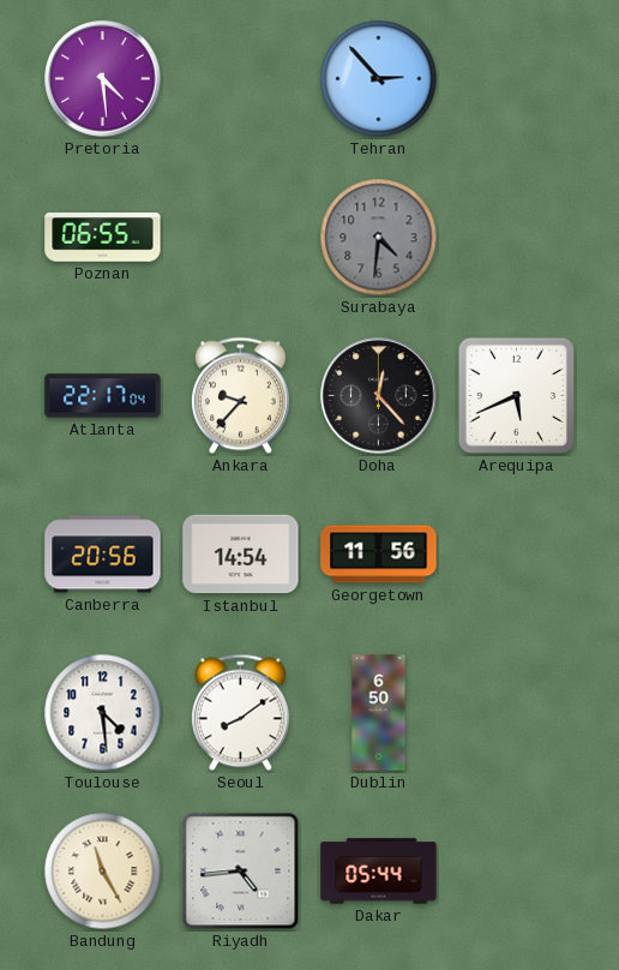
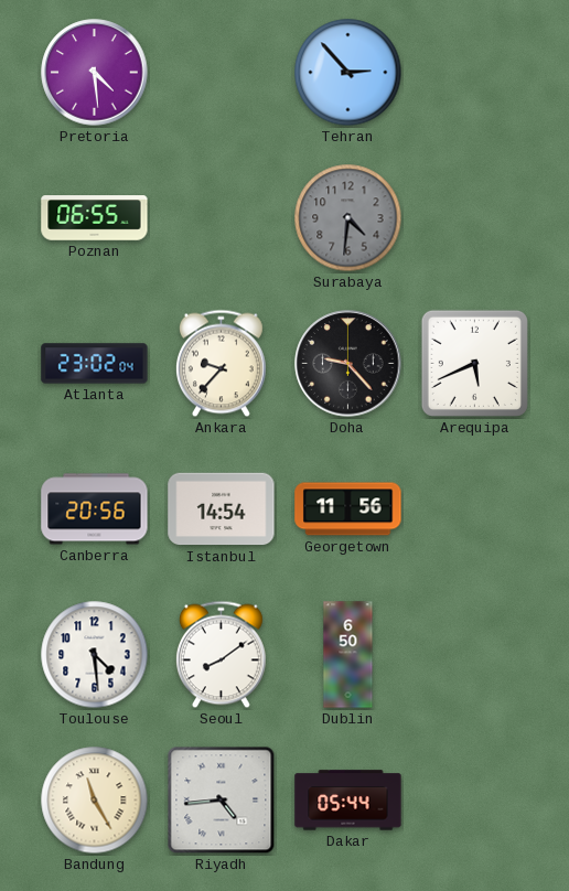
Atlanta: 22:17 -> 23:02
Doha: 12:23 -> 9:23
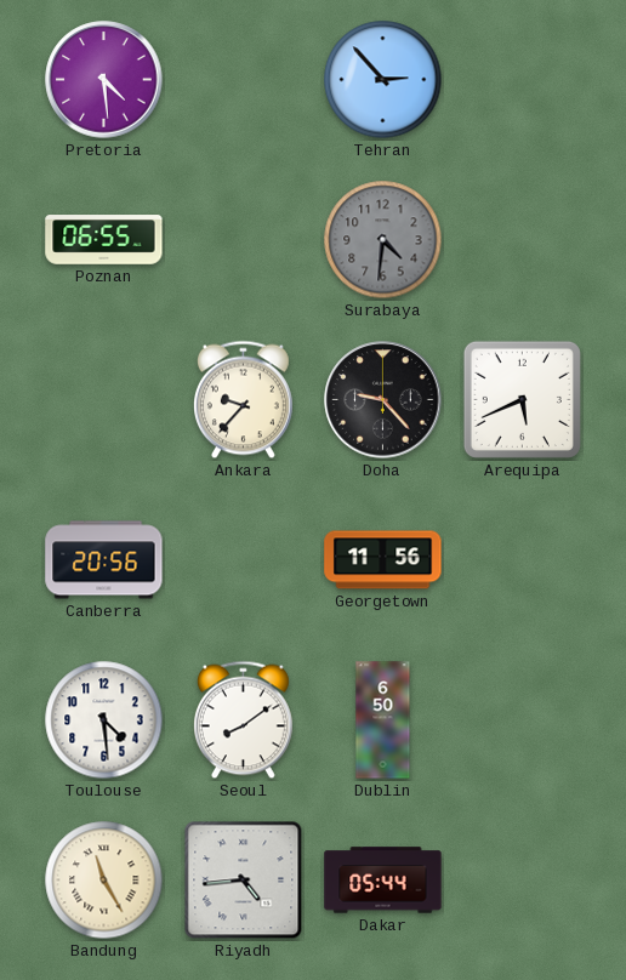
Atlanta: 23:02 -> none
Istanbul: 14:54 -> none
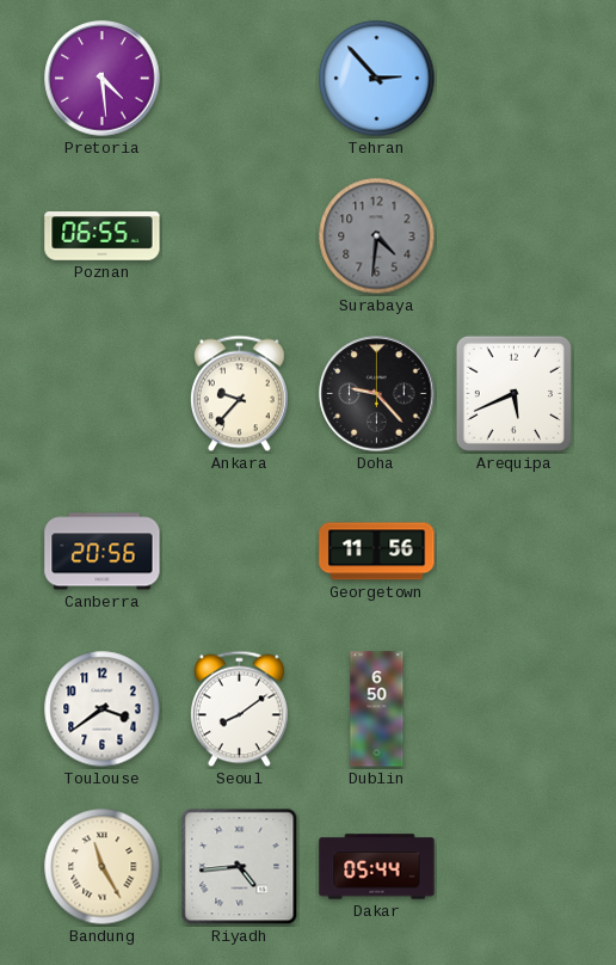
Toulouse: 4:29 -> 3:39
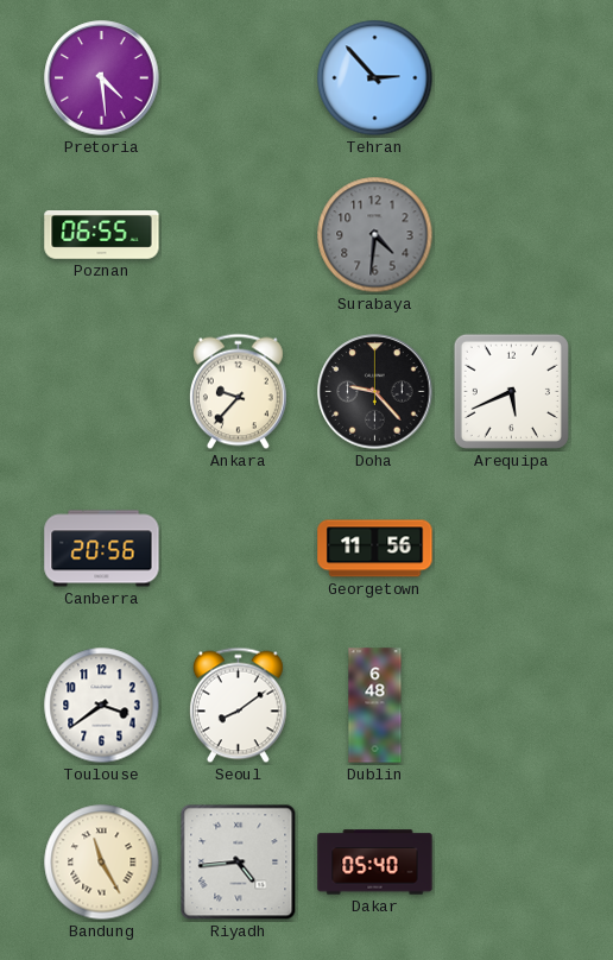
Dublin: 6:50 -> 6:48
Dakar: 05:44 -> 05:40
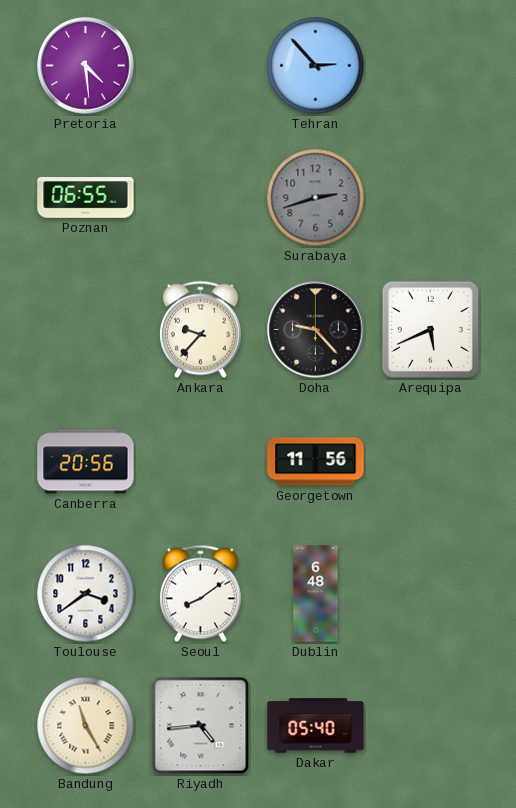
Surabaya: 4:31 -> 2:42
